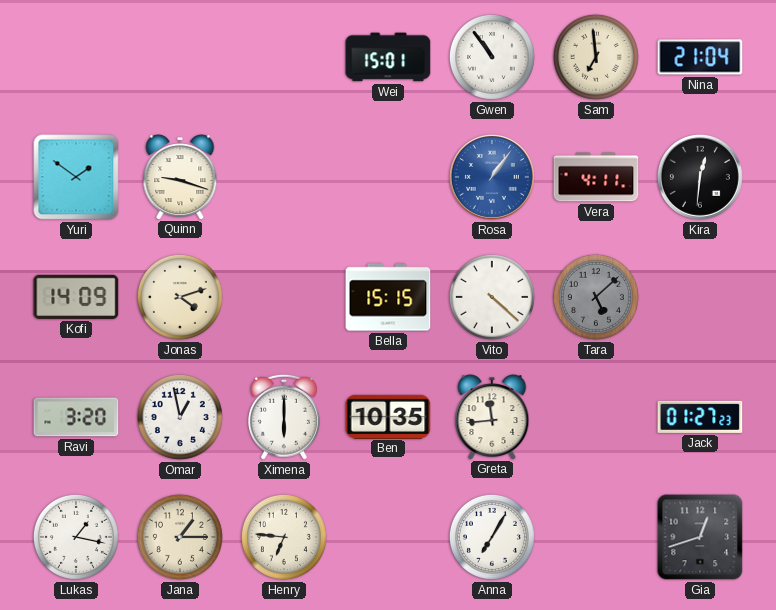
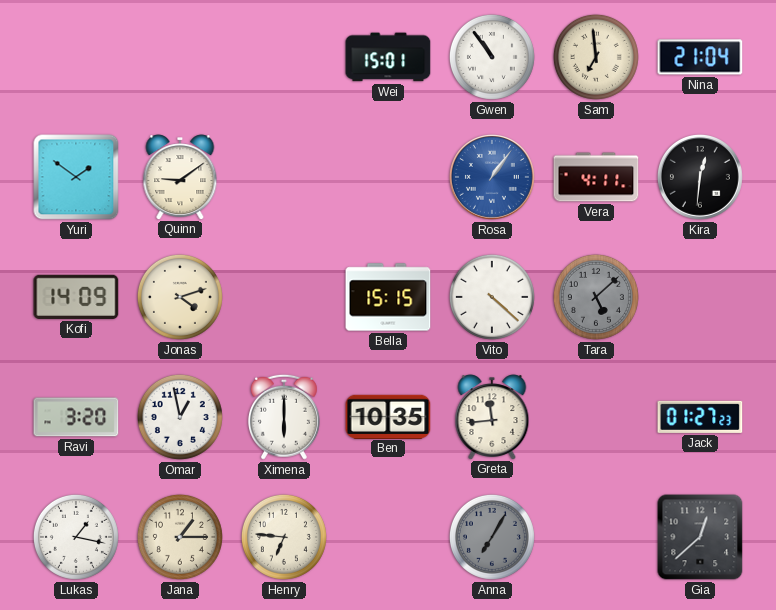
Quinn: 9:18 -> 9:09
Anna dial: white -> grey
Gia: 12:42 -> 12:38
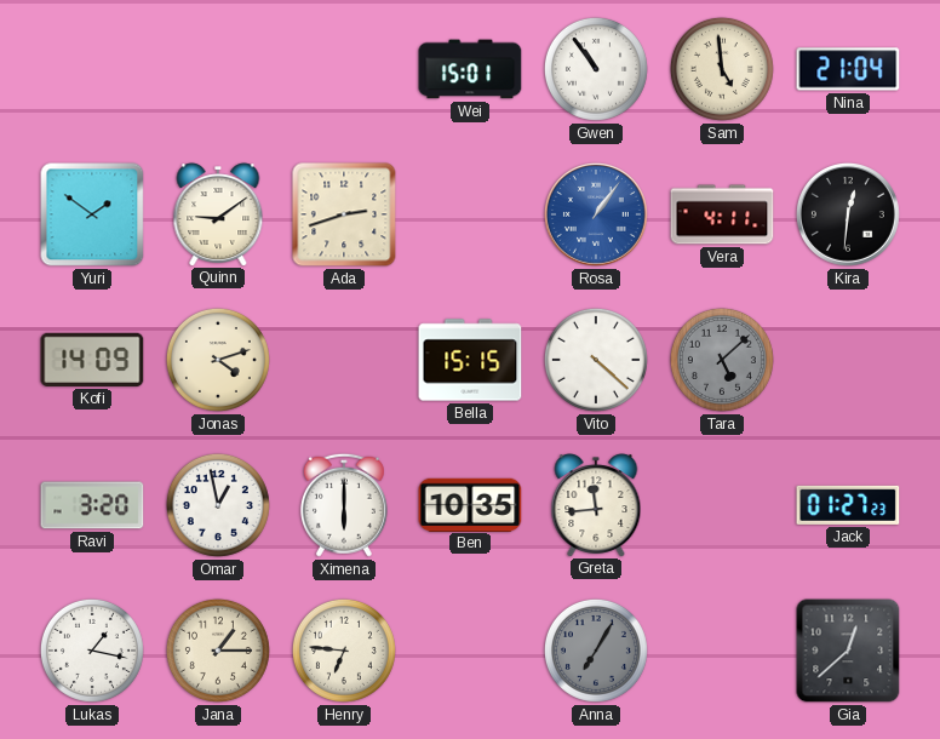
Sam: 6:59 -> 4:59
Ada: none -> 2:42
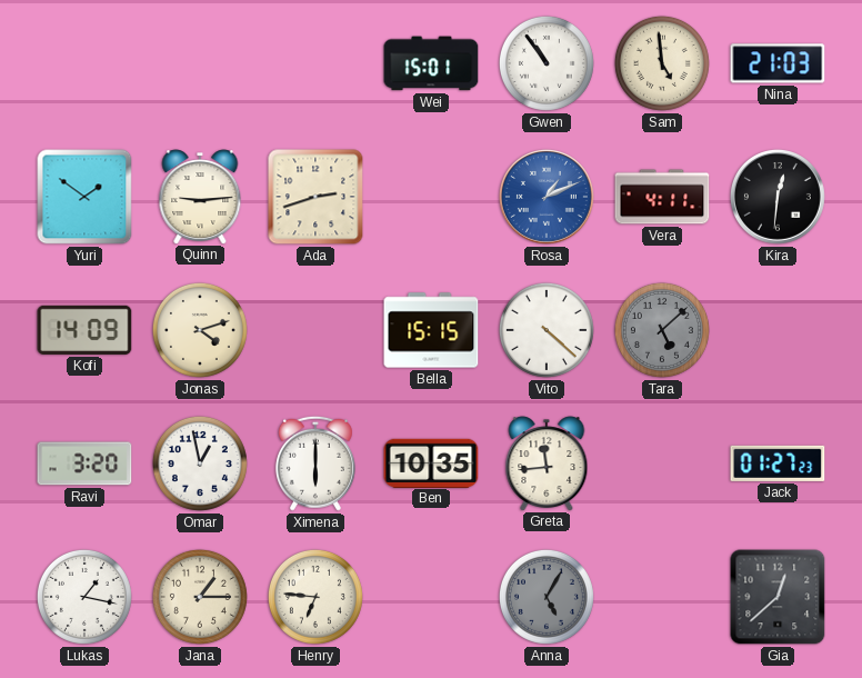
Nina: 21:04 -> 21:03
Quinn: 9:09 -> 9:14
Rosa: 1:06 -> 1:11
Anna: 7:05 -> 5:05
